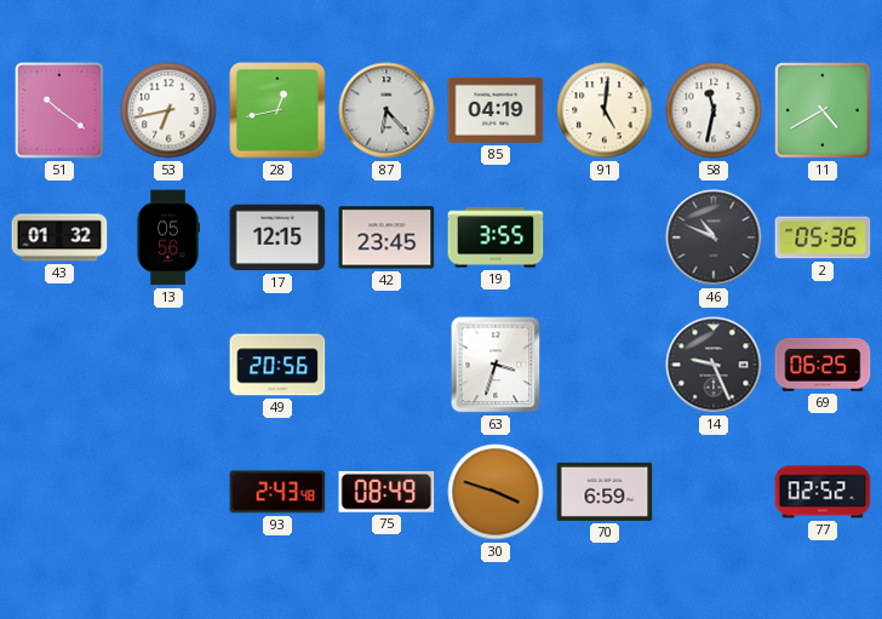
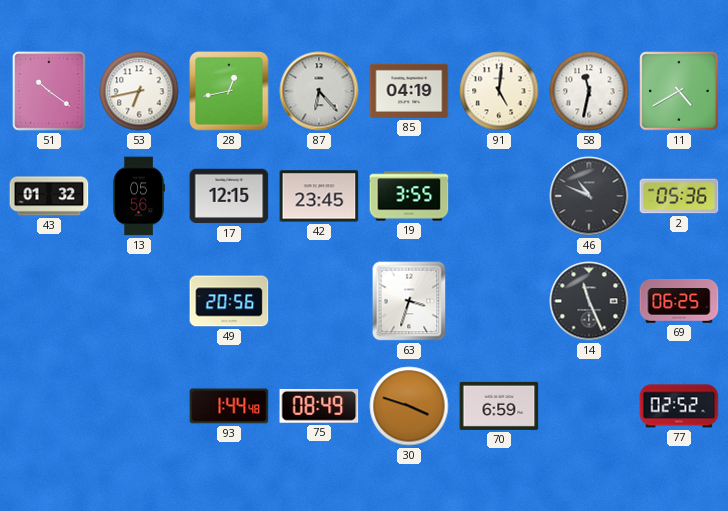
14: 9:26 -> 11:26
93: 2:43 -> 1:44
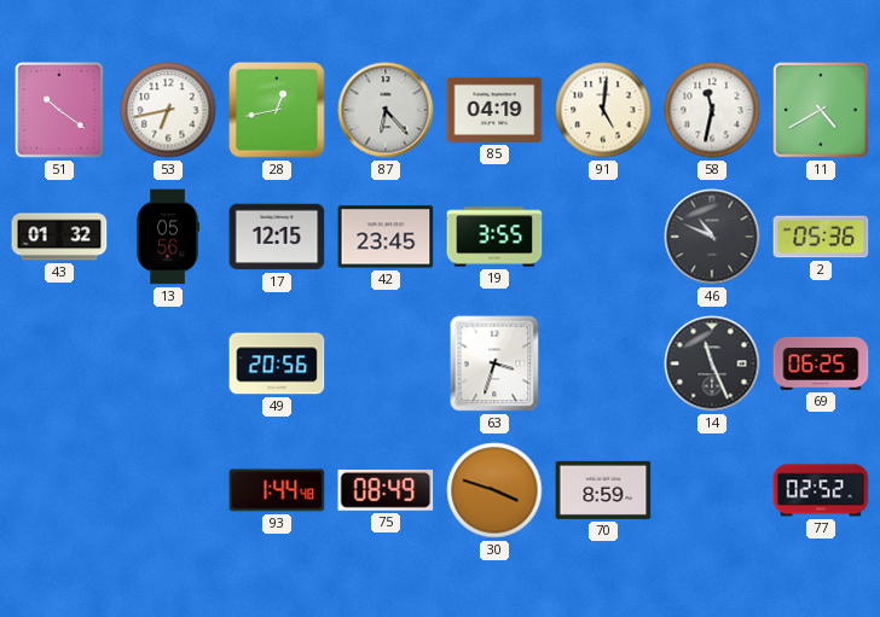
70: 6:59 -> 8:59
